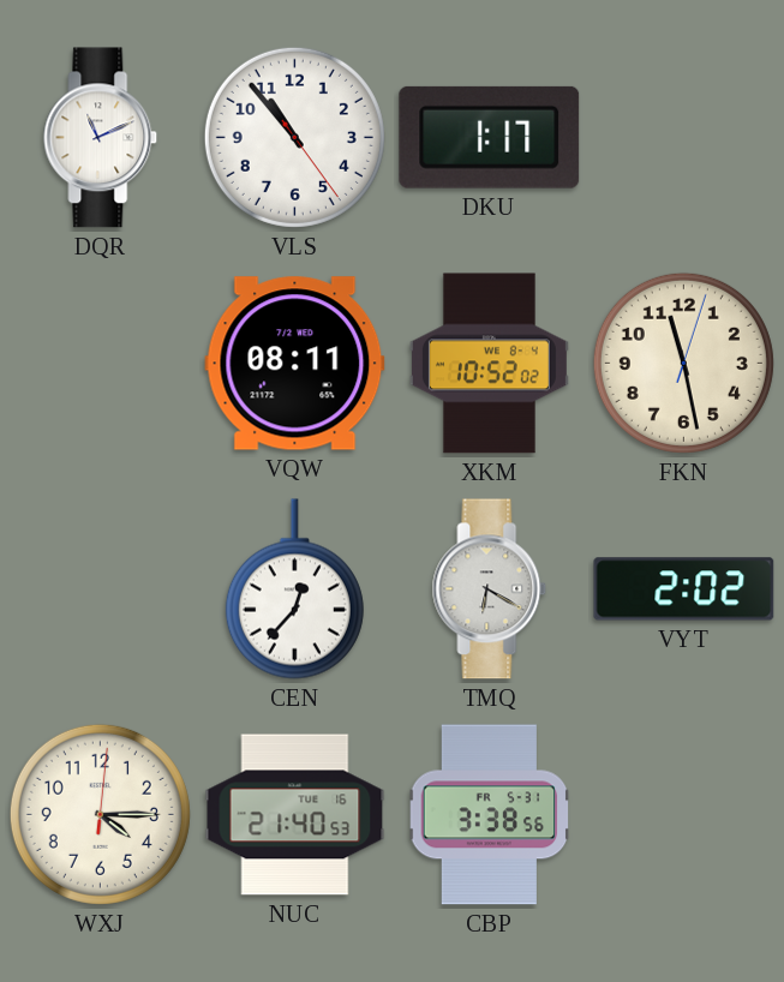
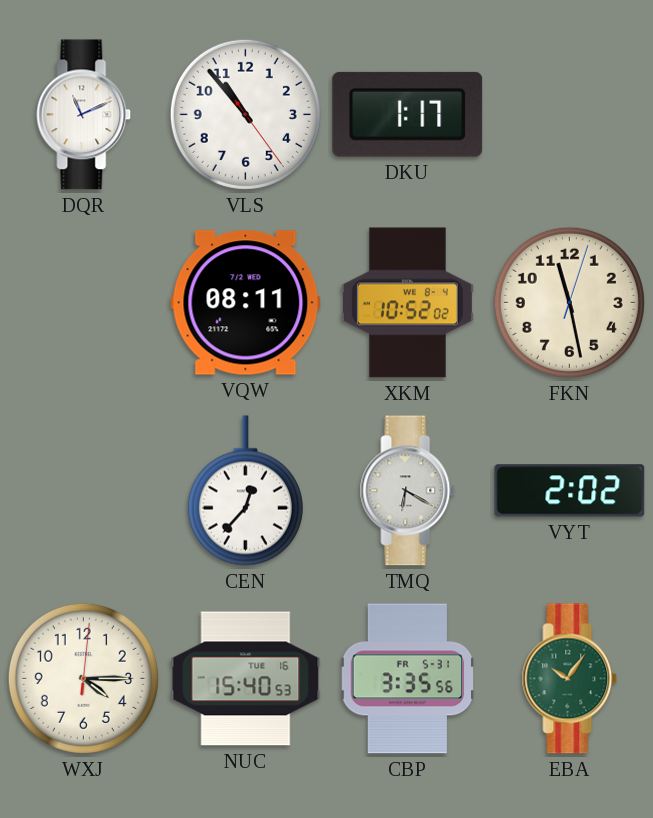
NUC: 21:40 -> 15:40
CBP: 3:38 -> 3:35
EBA: none -> 10:06
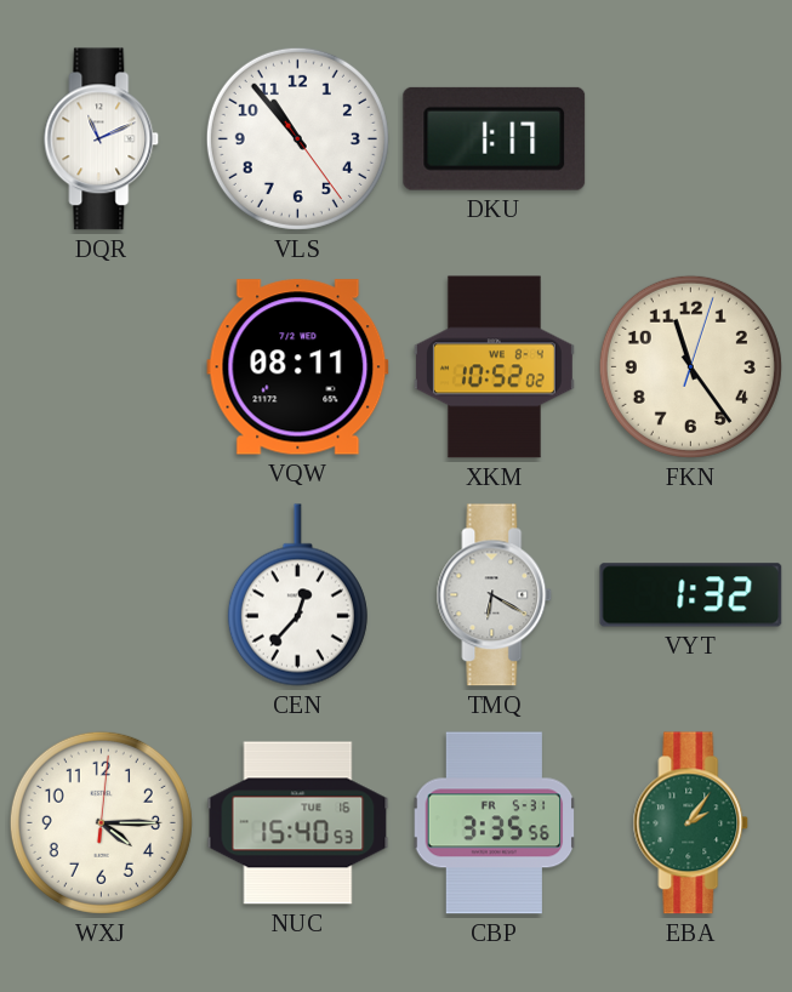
FKN: 11:28 -> 11:24
VYT: 2:02 -> 1:32
EBA: 10:06 -> 2:06
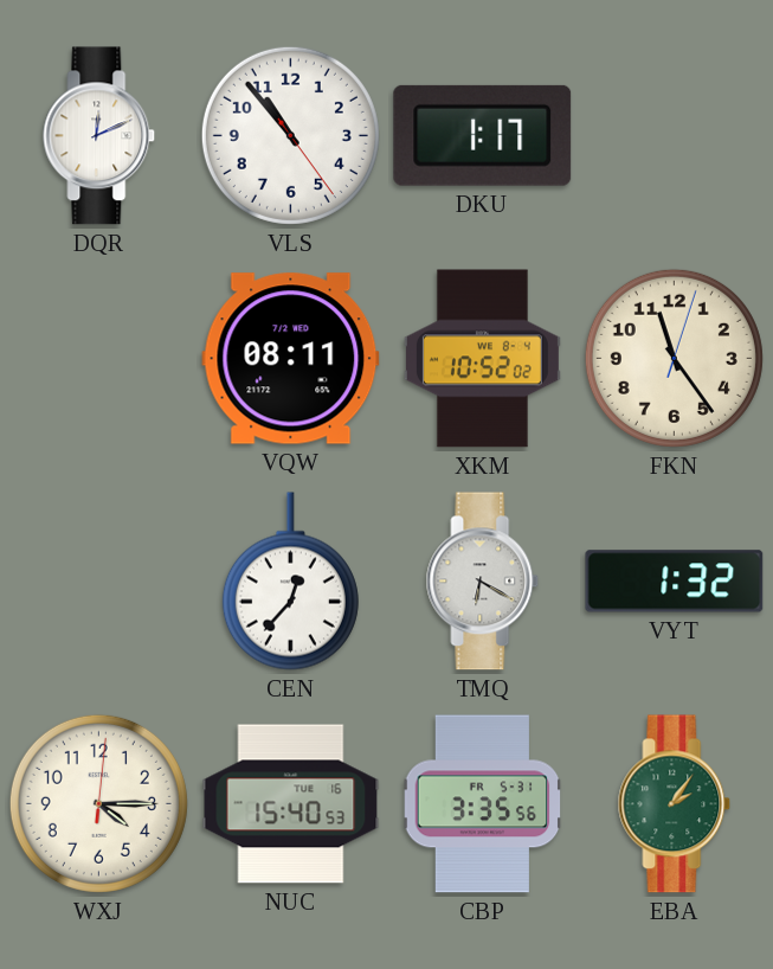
DQR: 11:11 -> 12:11
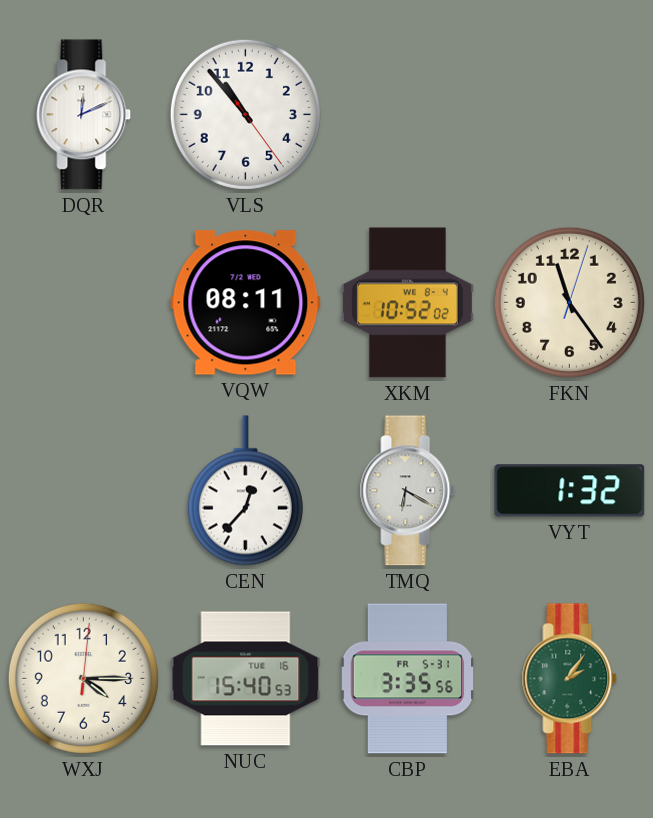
DKU: 1:17 -> none
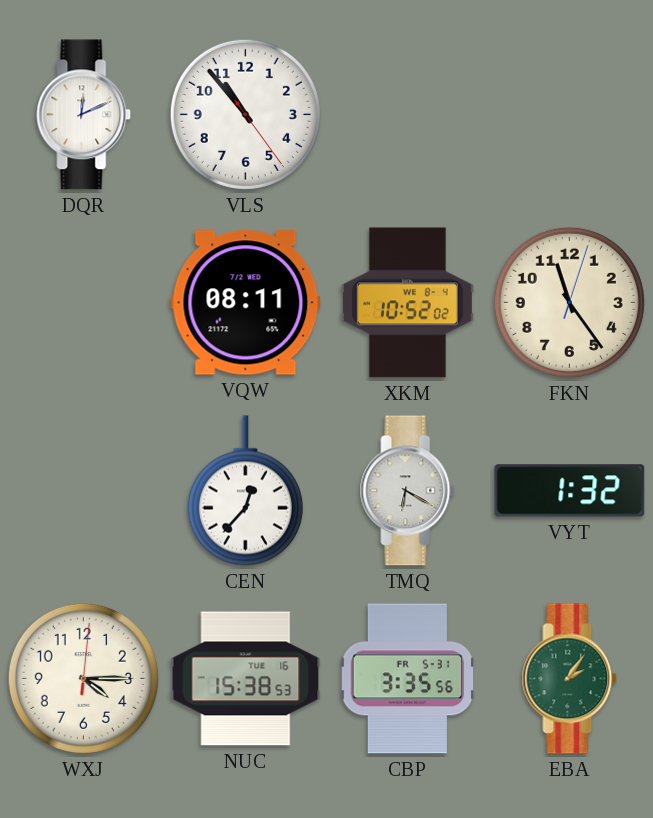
NUC: 15:40 -> 15:38
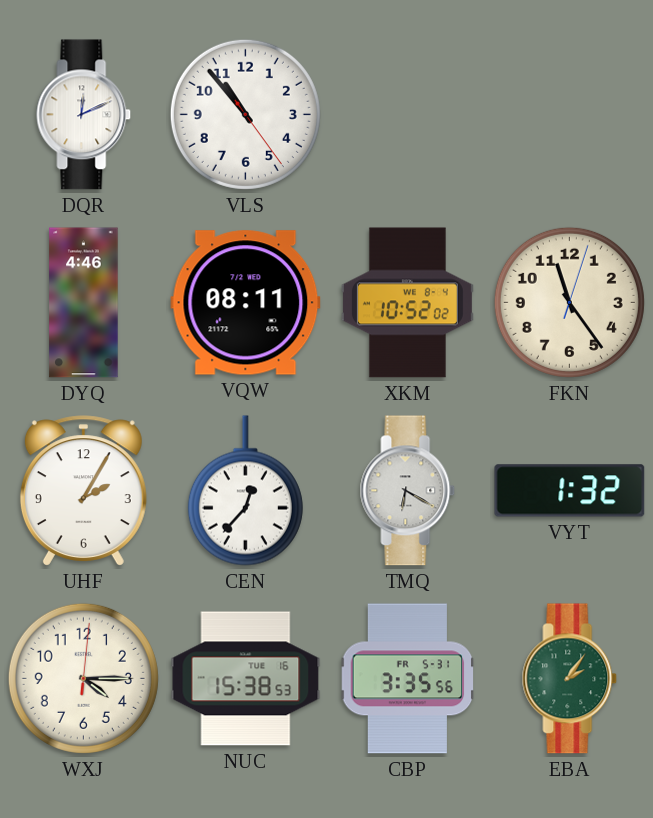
DYQ: none -> 4:46
UHF: none -> 2:05
